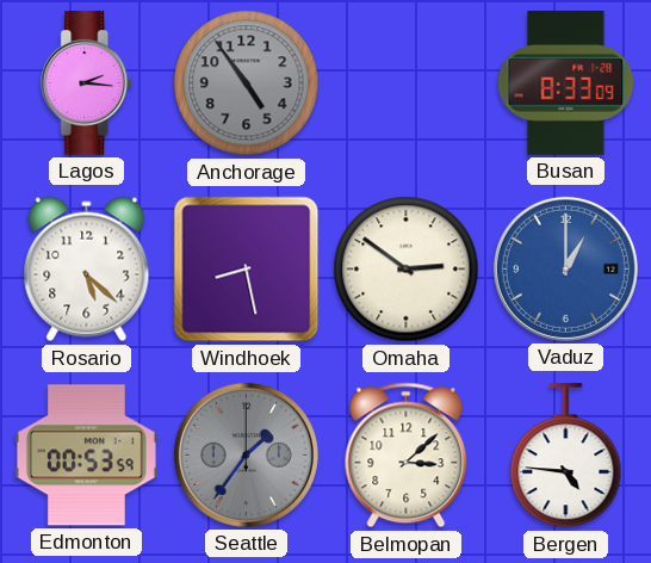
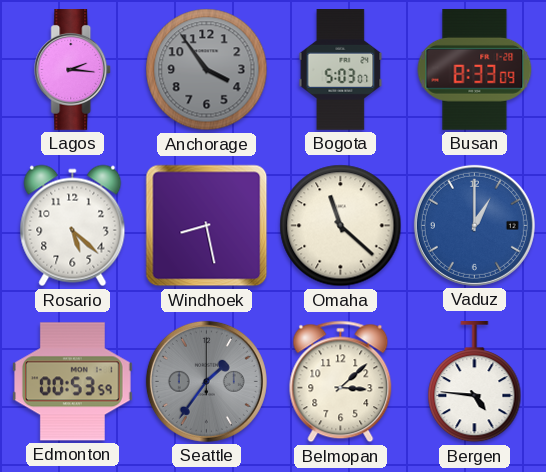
Anchorage: 4:54 -> 3:54
Bogota: none -> 5:03
Omaha: 2:51 -> 11:22
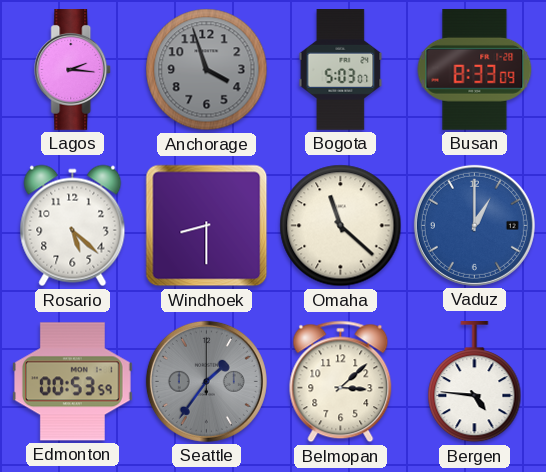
Anchorage: 3:54 -> 3:57
Windhoek: 8:28 -> 8:30
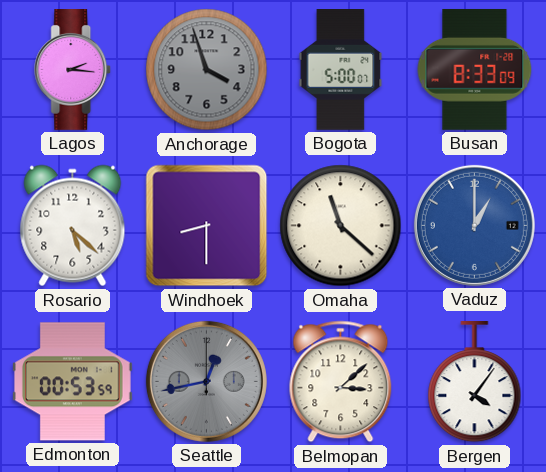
Bogota: 5:03 -> 5:00
Seattle: 1:36 -> 12:43
Bergen: 4:46 -> 4:06
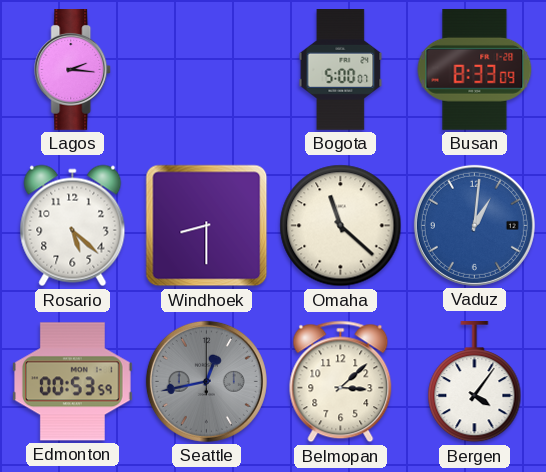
Anchorage: 3:57 -> none
Vaduz: 1:00 -> 1:01
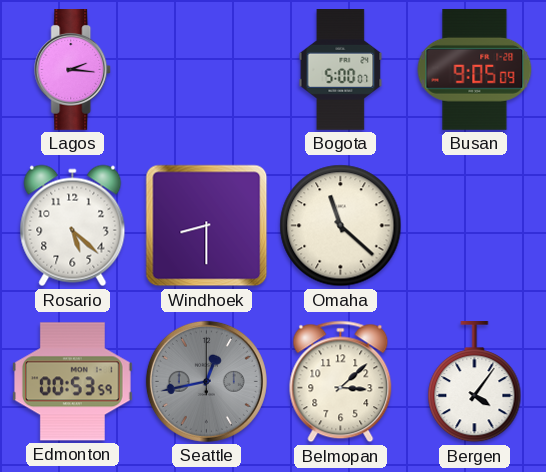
Busan: 8:33 -> 9:05
Vaduz: 1:01 -> none
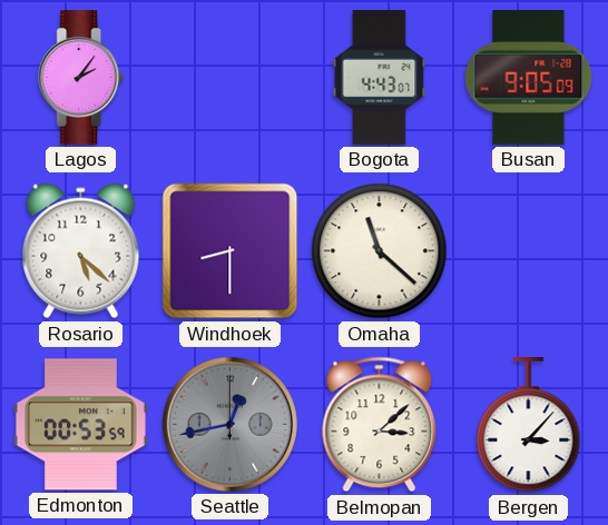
Lagos: 2:16 -> 2:06
Bogota: 5:00 -> 4:43
Bergen: 4:06 -> 3:07
